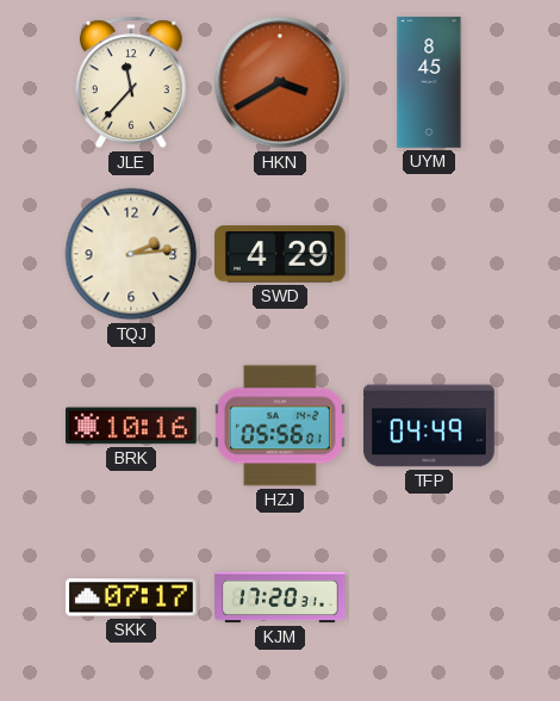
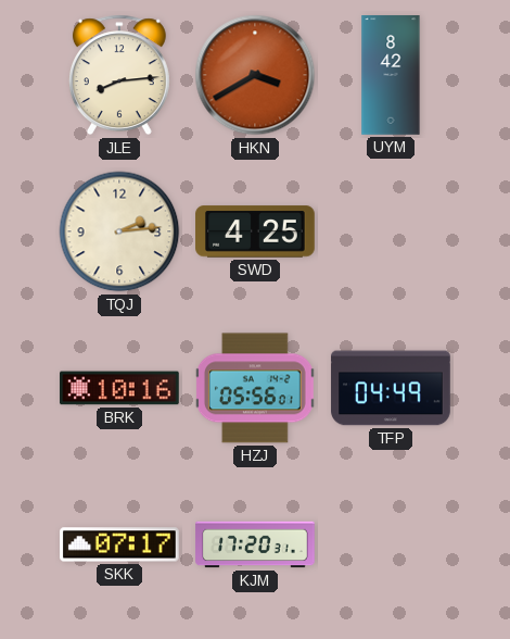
JLE: 11:37 -> 8:14
UYM: 8:45 -> 8:42
SWD: 4:29 -> 4:25
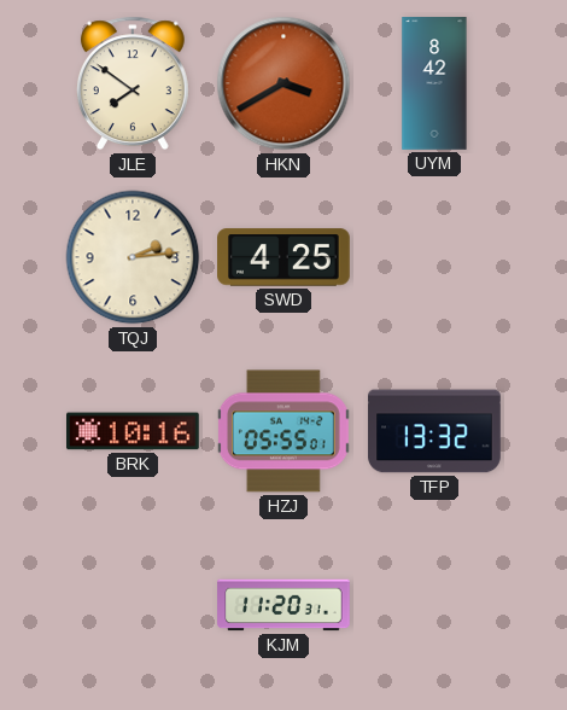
JLE: 8:14 -> 7:51
HZJ: 05:56 -> 05:55
TFP: 04:49 -> 13:32
SKK: 07:17 -> none
KJM: 17:20 -> 11:20
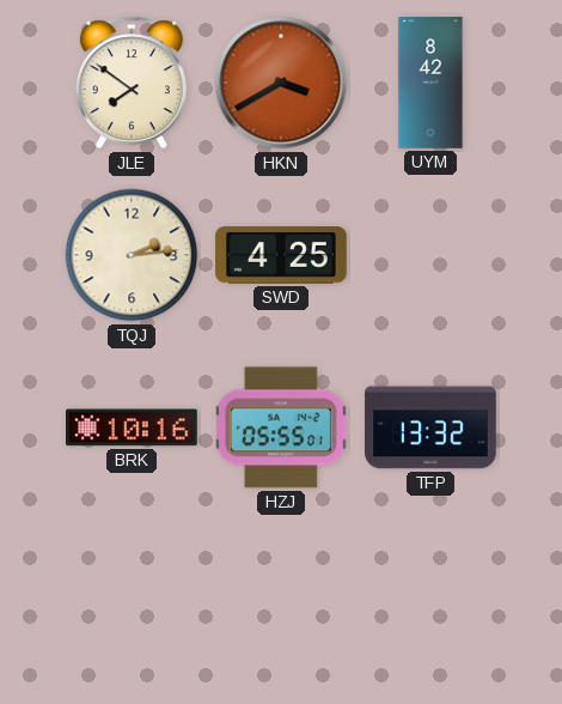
KJM: 11:20 -> none
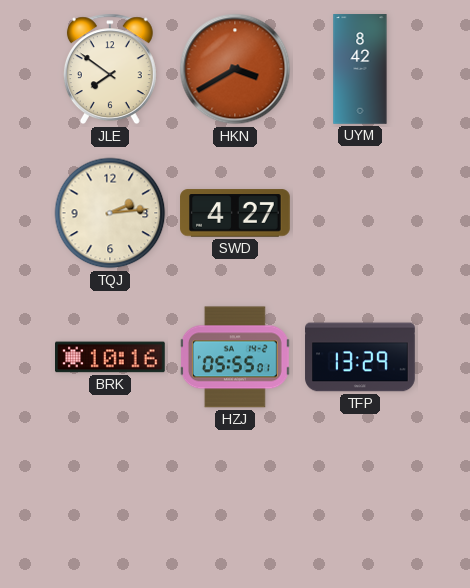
SWD: 4:25 -> 4:27
TFP: 13:32 -> 13:29
